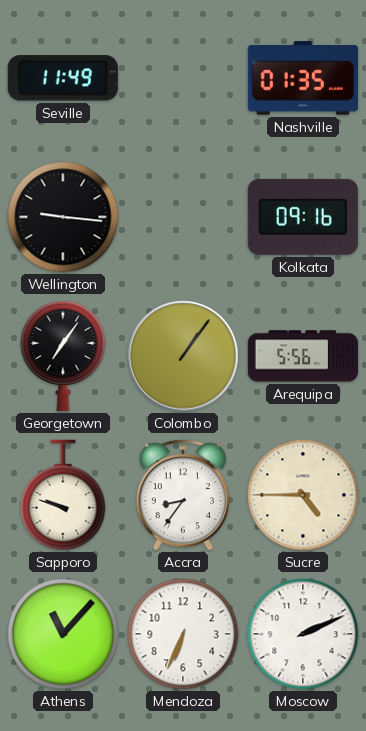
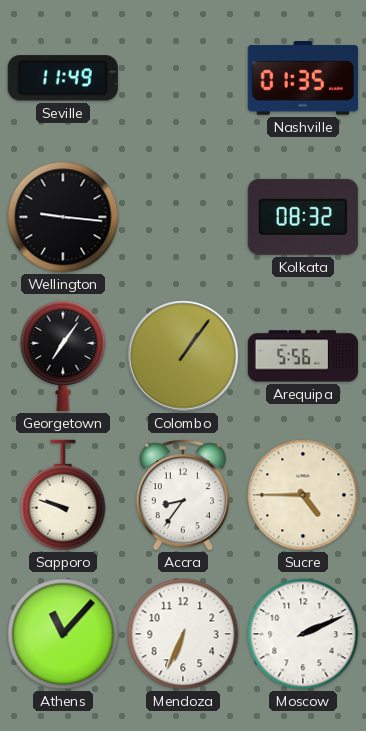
Kolkata: 09:16 -> 08:32
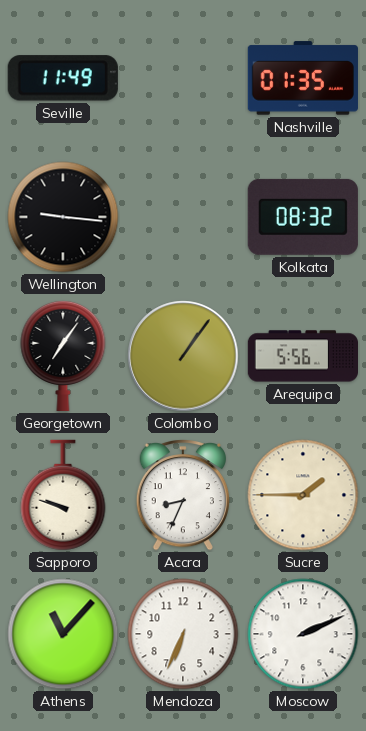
Accra: 8:36 -> 8:34
Sucre: 4:45 -> 1:45
